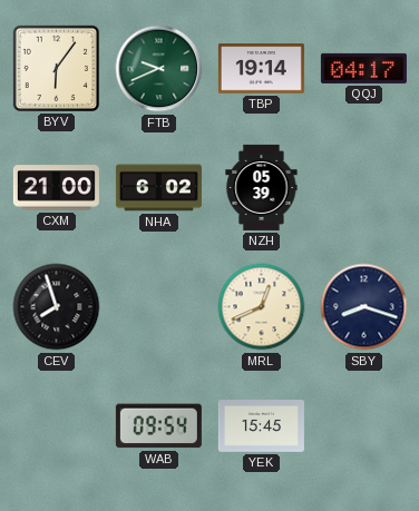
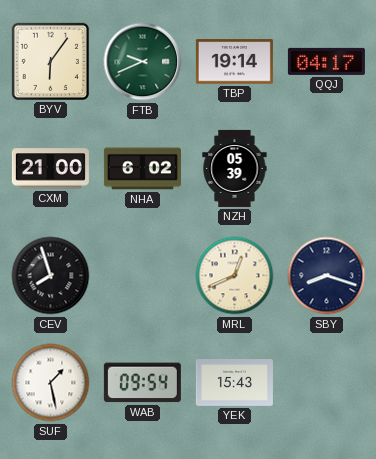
SUF: none -> 1:28
YEK: 15:45 -> 15:43
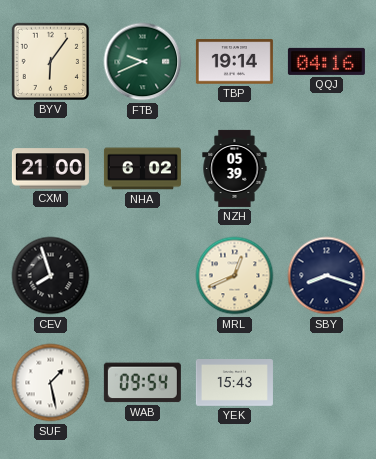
QQJ: 04:17 -> 04:16
